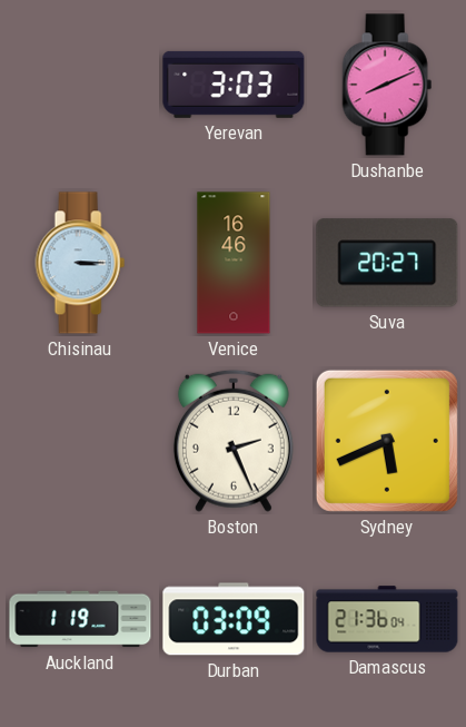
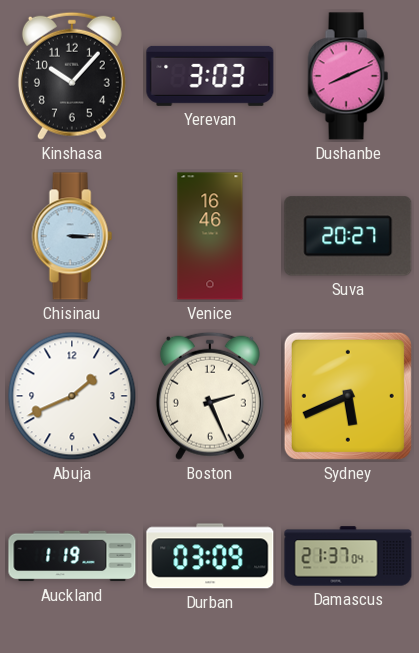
Kinshasa: none -> 10:07
Abuja: none -> 1:41
Damascus: 21:36 -> 21:37
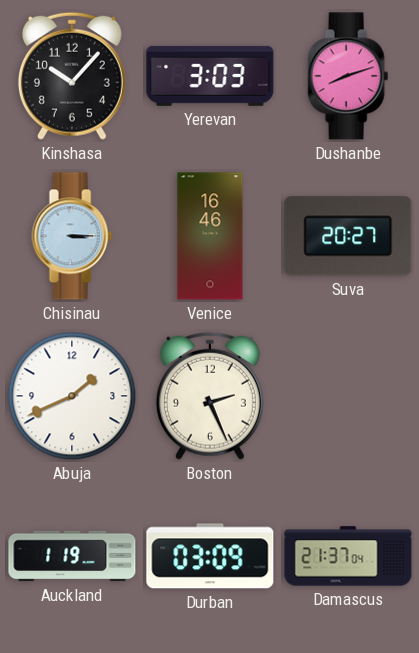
Dushanbe: 8:11 -> 8:12
Sydney: 5:41 -> none
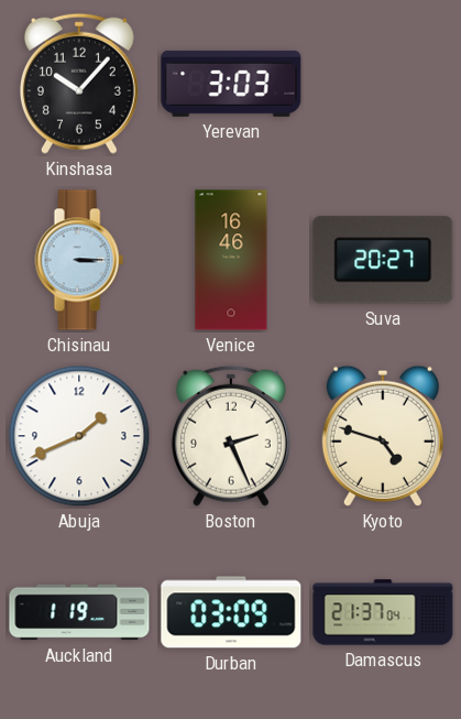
Dushanbe: 8:12 -> none
Kyoto: none -> 4:48
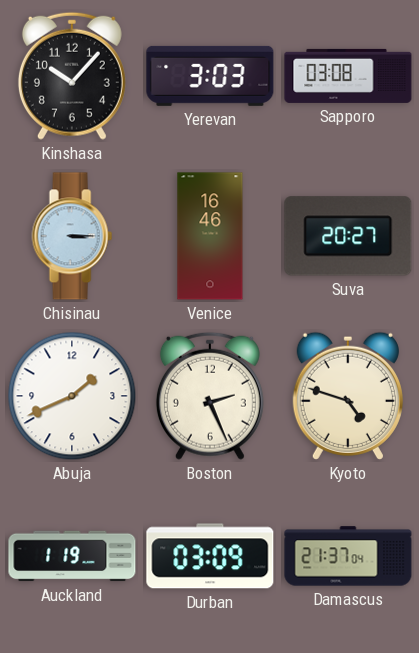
Sapporo: none -> 03:08
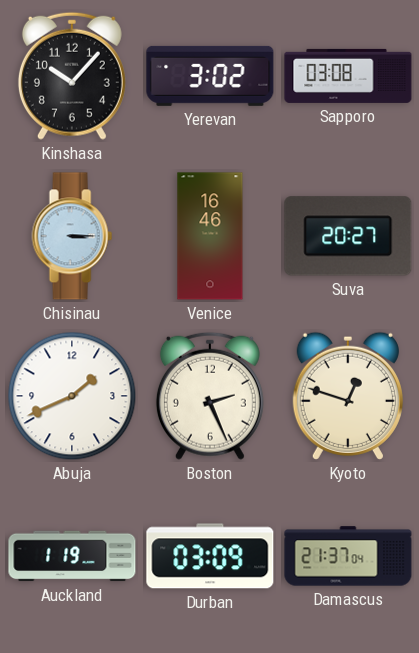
Yerevan: 3:03 -> 3:02
Kyoto: 4:48 -> 12:48
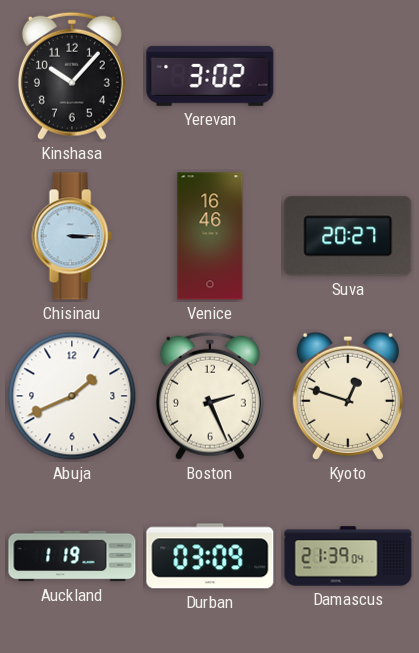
Sapporo: 03:08 -> none
Damascus: 21:37 -> 21:39
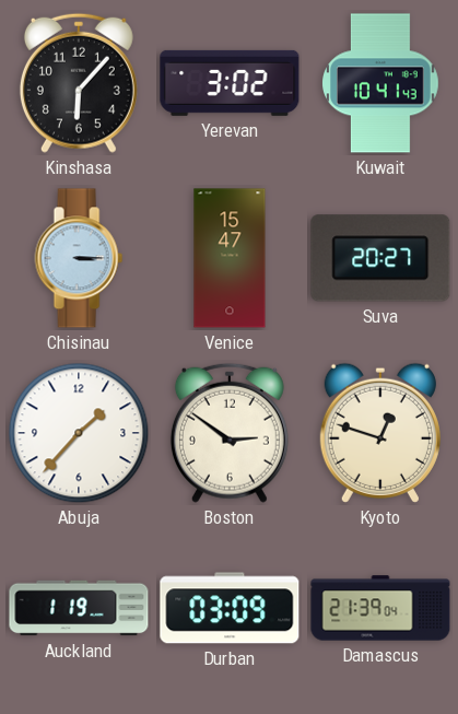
Kinshasa: 10:07 -> 6:07
Kuwait: none -> 10:41
Venice: 16:46 -> 15:47
Abuja: 1:41 -> 1:37
Boston: 2:26 -> 2:51
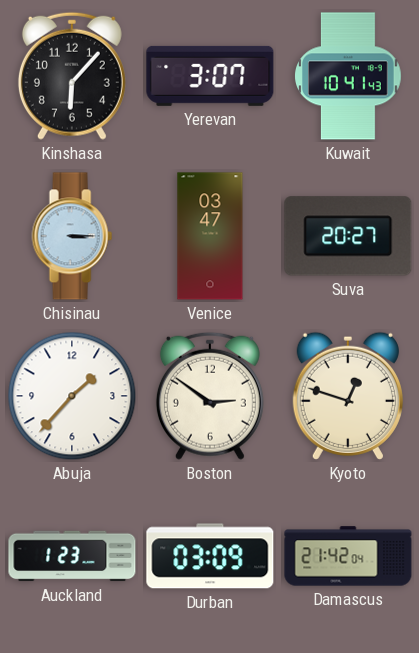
Yerevan: 3:02 -> 3:07
Venice: 15:47 -> 03:47
Auckland: 1:19 -> 1:23
Damascus: 21:39 -> 21:42
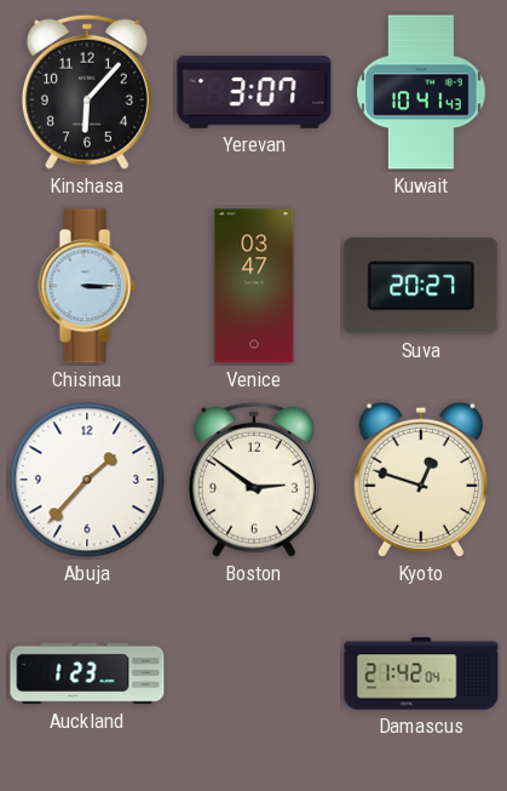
Durban: 03:09 -> none
